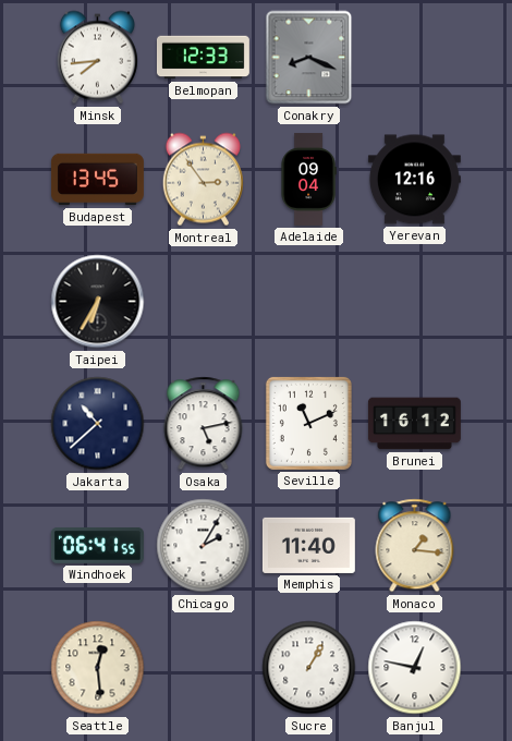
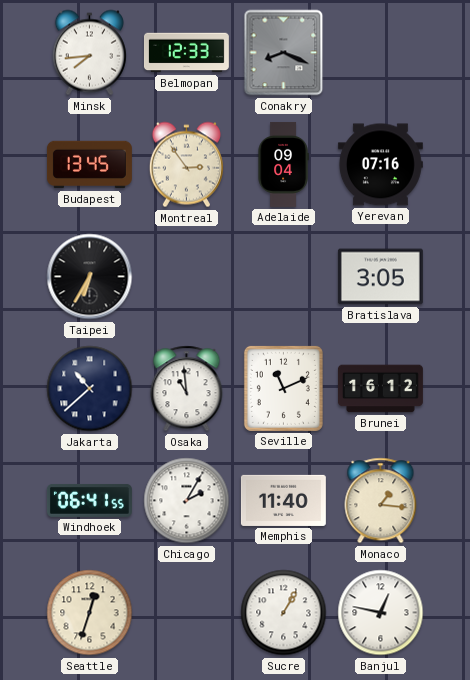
Yerevan: 12:16 -> 07:16
Bratislava: none -> 3:05
Osaka: 5:13 -> 10:59
Seattle: 12:29 -> 12:33
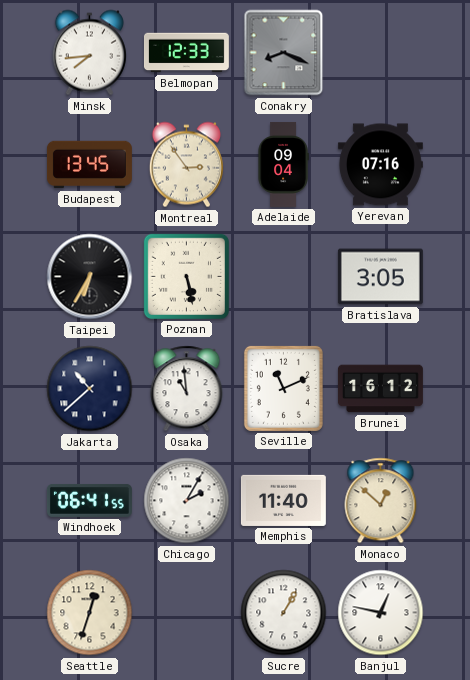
Poznan: none -> 5:28
Monaco: 1:16 -> 12:52
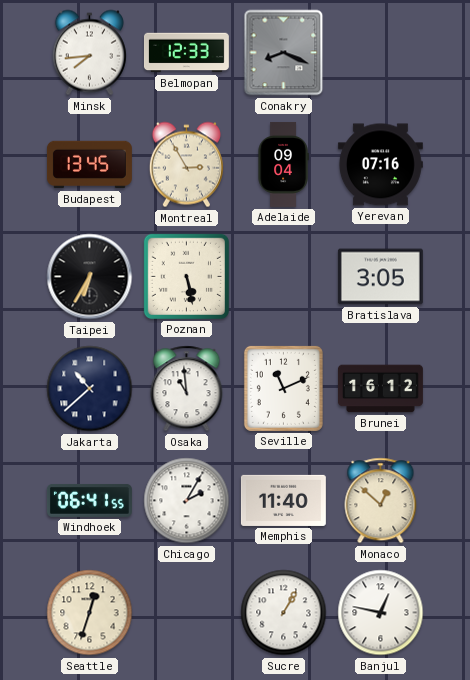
Montreal: 2:54 -> 2:55
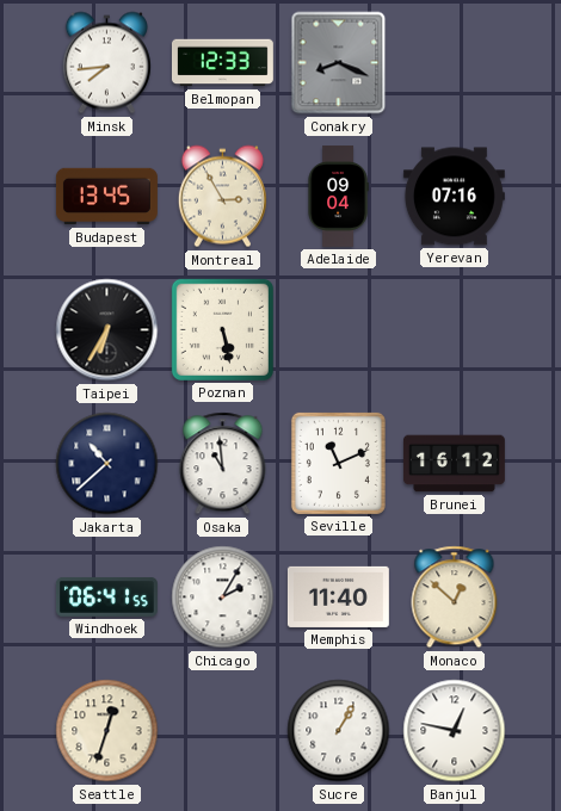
Bratislava: 3:05 -> none
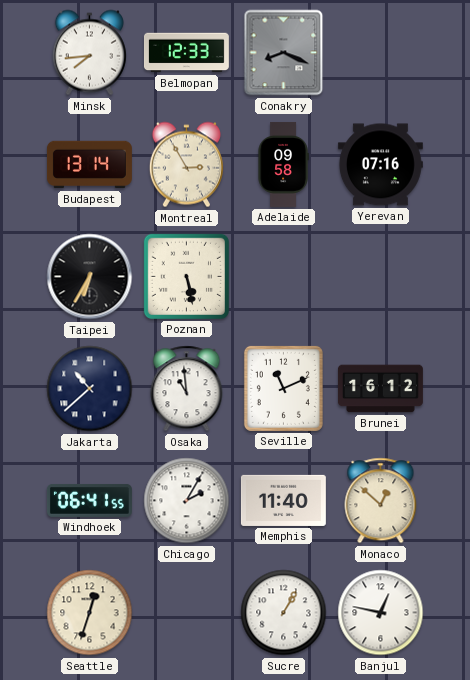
Budapest: 13:45 -> 13:14
Adelaide: 09:04 -> 09:58
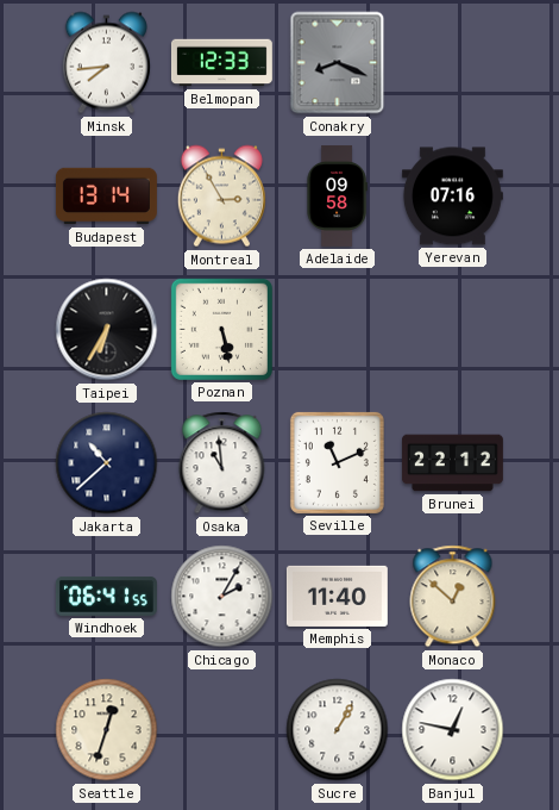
Brunei: 16:12 -> 22:12
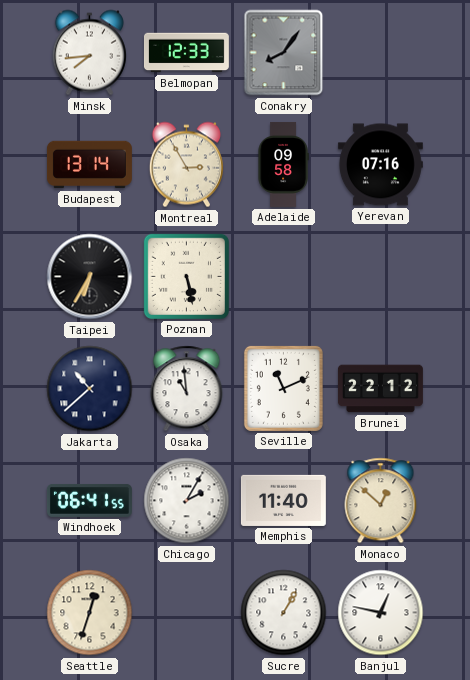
Conakry: 8:19 -> 8:06
